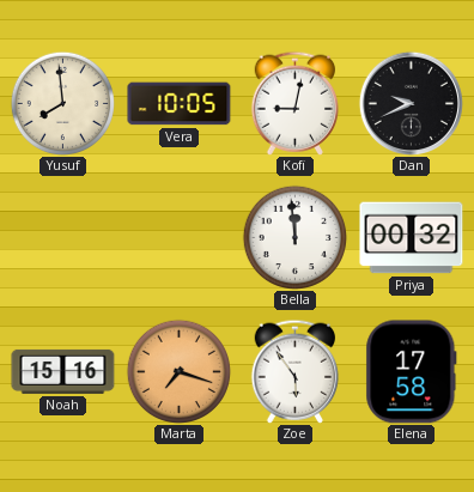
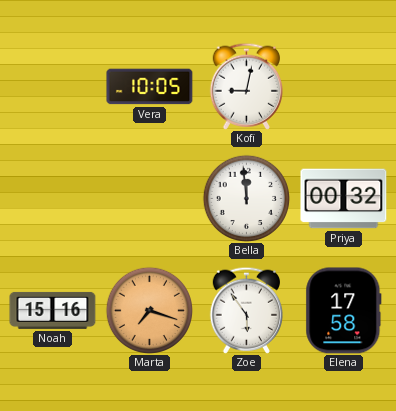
Yusuf: 7:59 -> none
Dan: 9:41 -> none
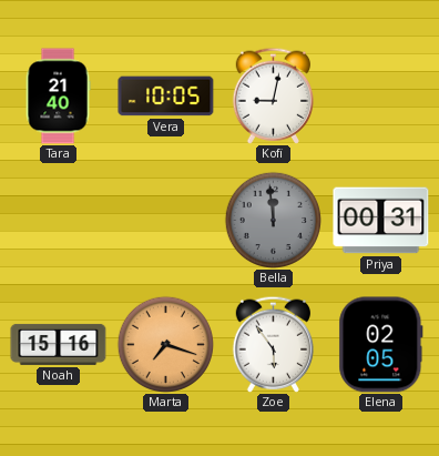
Tara: none -> 21:40
Bella dial: white -> grey
Priya: 00:32 -> 00:31
Elena: 17:58 -> 02:05
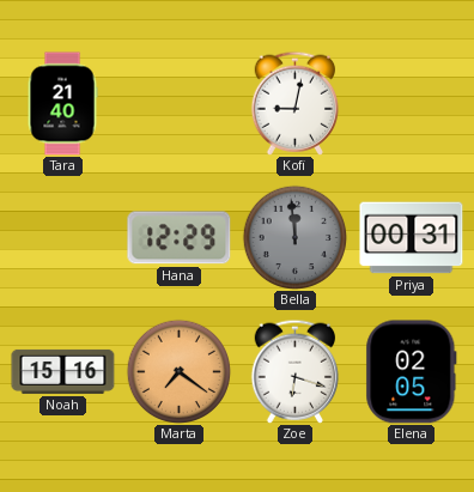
Vera: 10:05 -> none
Hana: none -> 12:29
Marta: 7:18 -> 7:21
Zoe: 5:54 -> 6:18
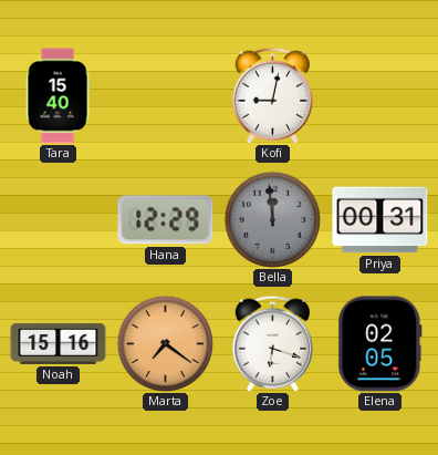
Tara: 21:40 -> 15:40
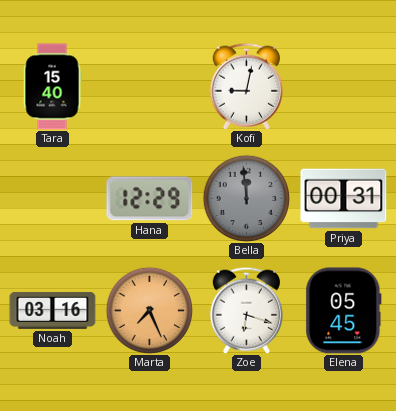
Noah: 15:16 -> 03:16
Marta: 7:21 -> 7:26
Elena: 02:05 -> 05:45
